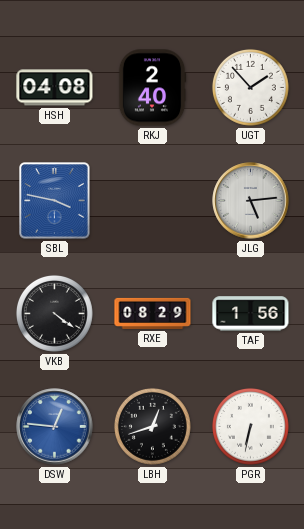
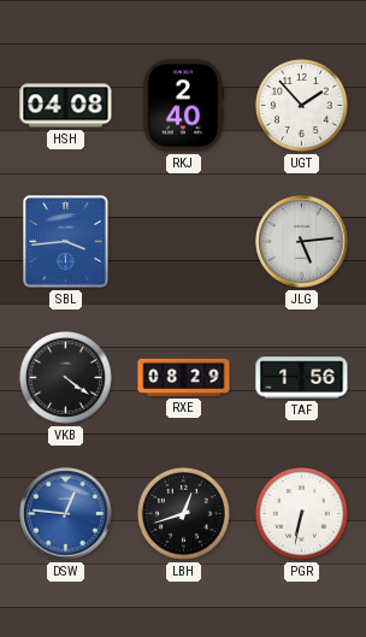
SBL: 3:47 -> 3:44
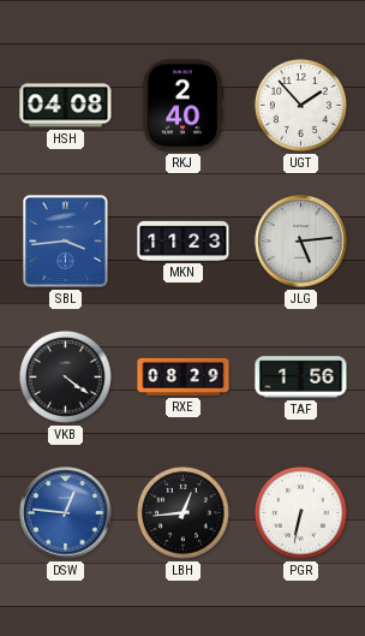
MKN: none -> 11:23
LBH: 12:42 -> 12:44
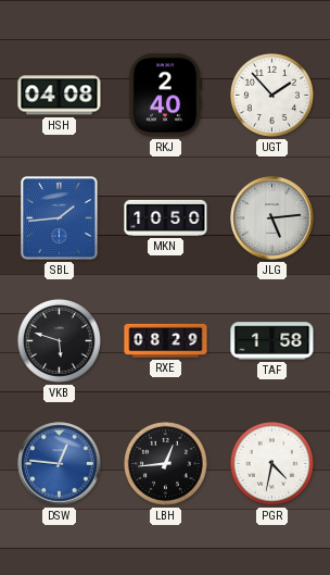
SBL: 3:44 -> 1:44
MKN: 11:23 -> 10:50
VKB: 4:21 -> 5:48
TAF: 1:56 -> 1:58
PGR: 6:32 -> 4:32
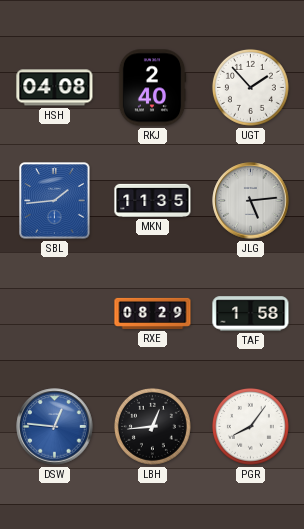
MKN: 10:50 -> 11:35
VKB: 5:48 -> none
PGR: 4:32 -> 8:06
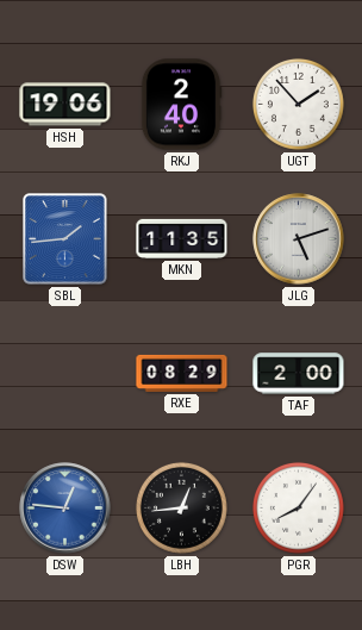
HSH: 04:08 -> 19:06
JLG: 5:14 -> 5:12
TAF: 1:58 -> 2:00
